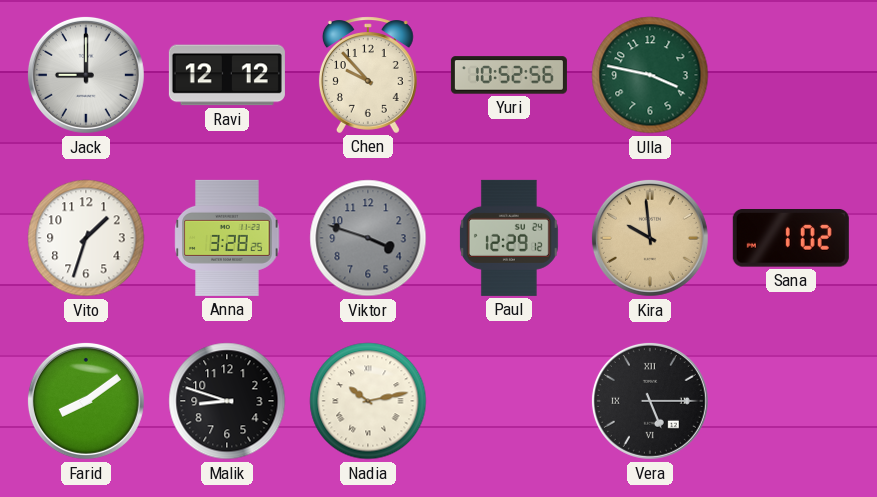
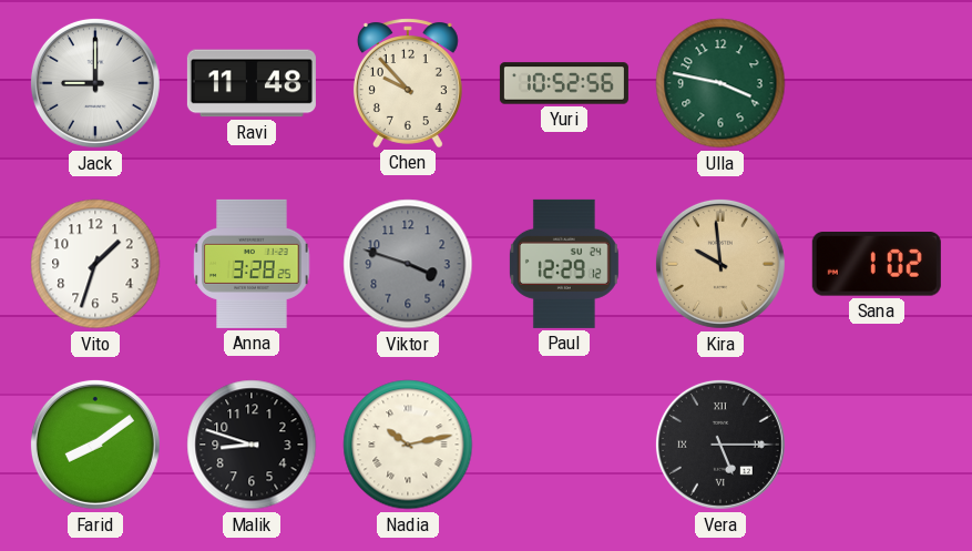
Ravi: 12:12 -> 11:48
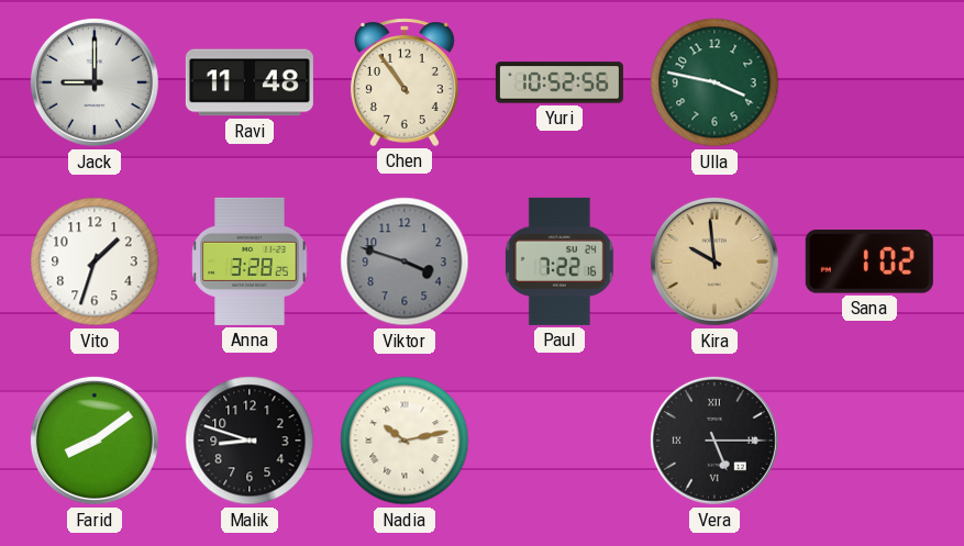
Chen: 9:53 -> 10:54
Paul: 12:29 -> 7:22
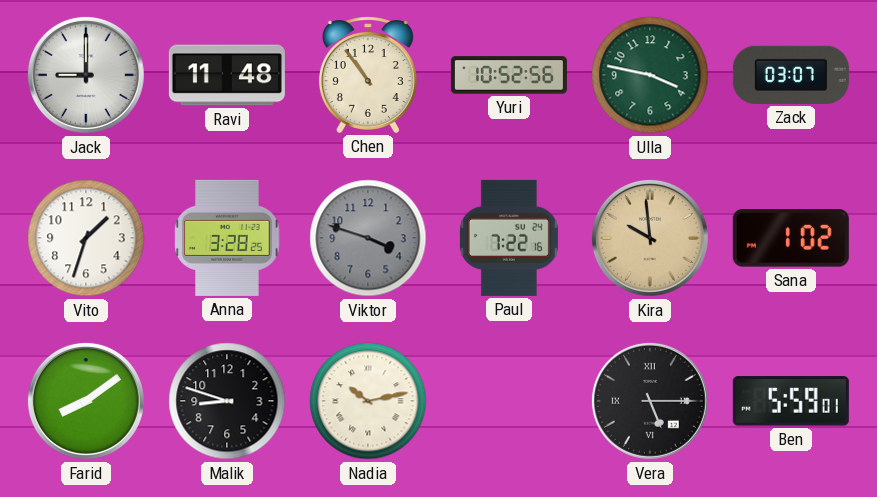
Zack: none -> 03:07
Ben: none -> 5:59
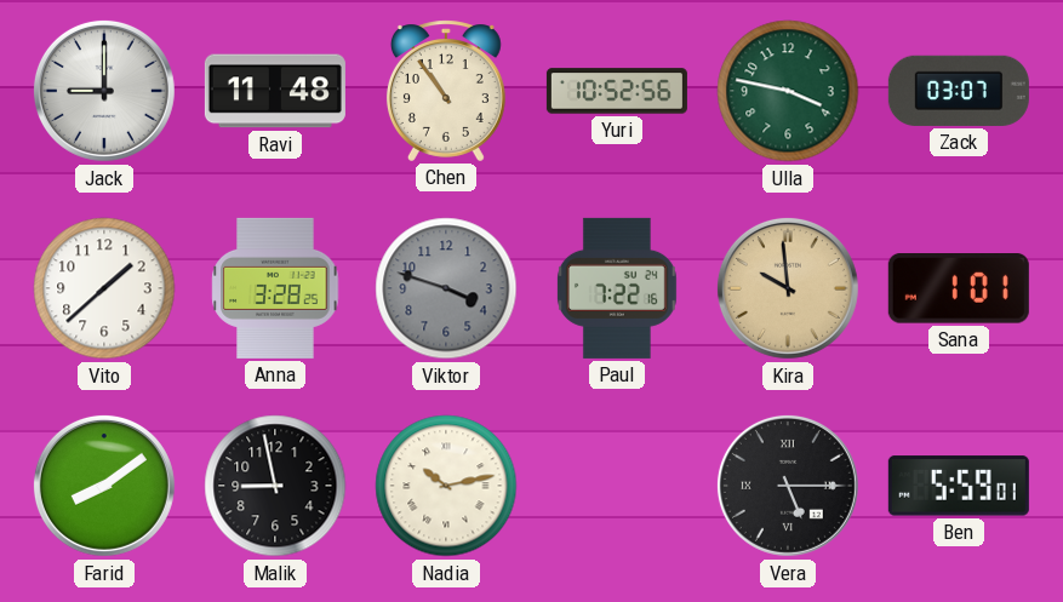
Vito: 1:33 -> 1:38
Sana: 1:02 -> 1:01
Malik: 8:48 -> 8:58
